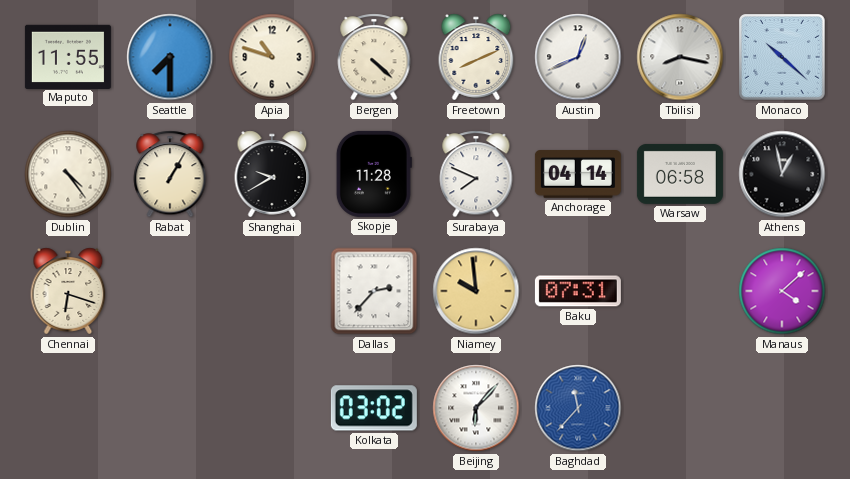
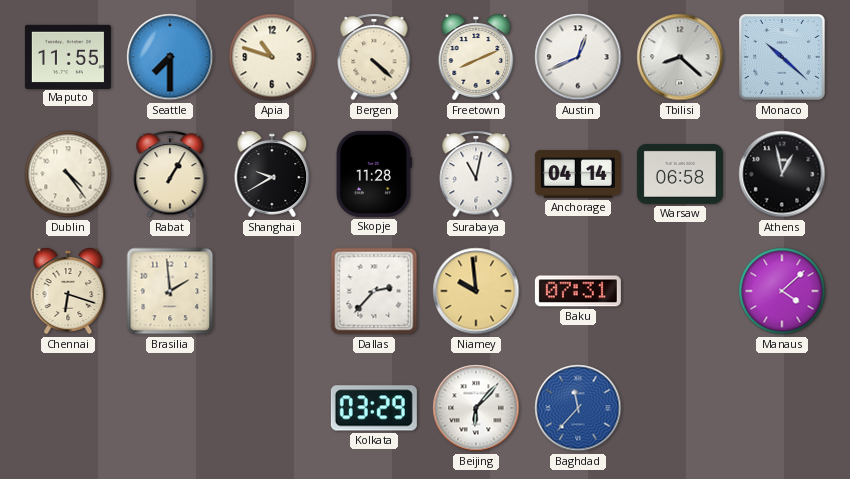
Tbilisi: 8:17 -> 8:22
Surabaya: 7:49 -> 11:02
Brasilia: none -> 1:59
Kolkata: 03:02 -> 03:29
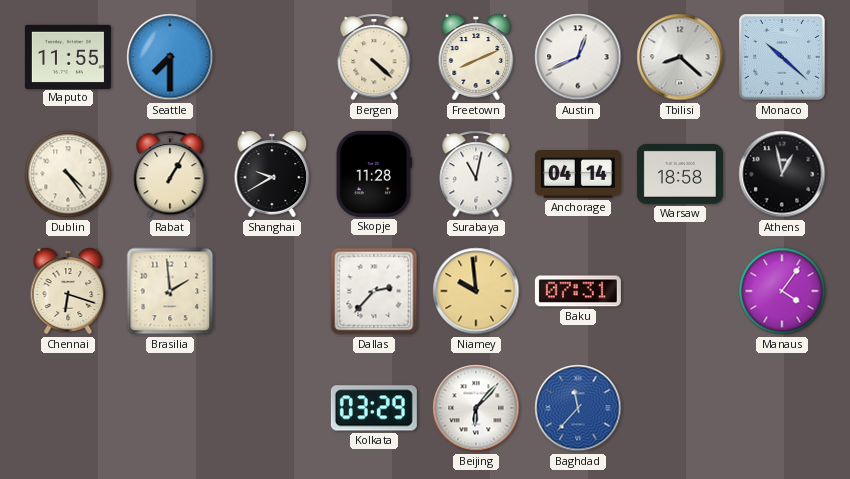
Apia: 10:48 -> none
Warsaw: 06:58 -> 18:58
Manaus: 4:08 -> 4:06
